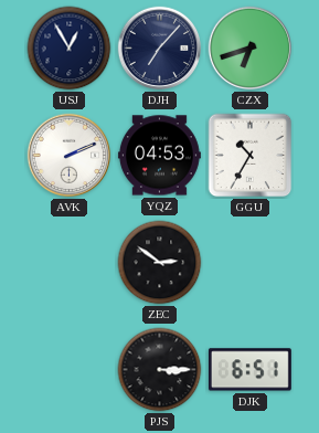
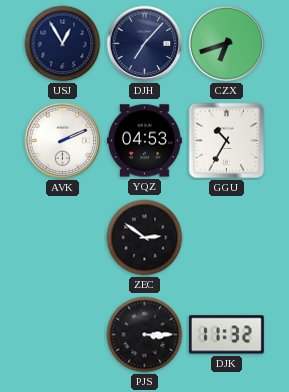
DJK: 6:51 -> 11:32
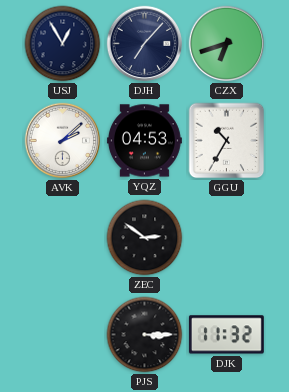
AVK: 2:11 -> 2:08
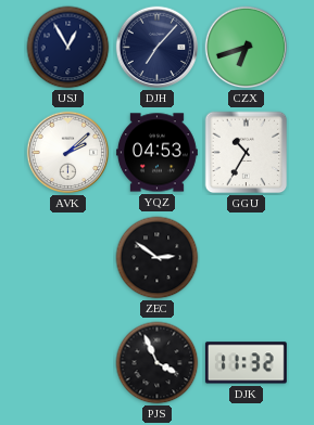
PJS: 3:15 -> 3:56
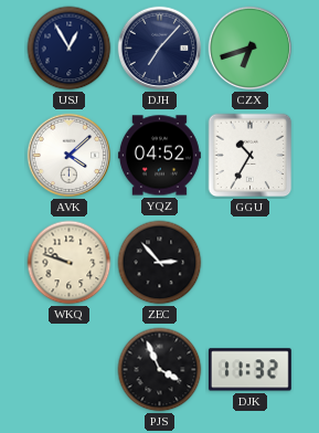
AVK: 2:08 -> 4:08
YQZ: 04:53 -> 04:52
WKQ: none -> 9:48
ZEC: 2:51 -> 2:53
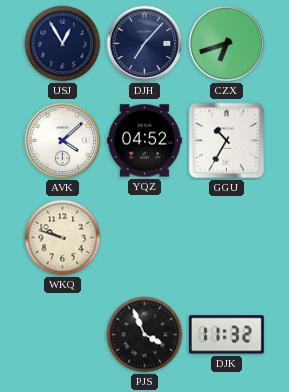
ZEC: 2:53 -> none
